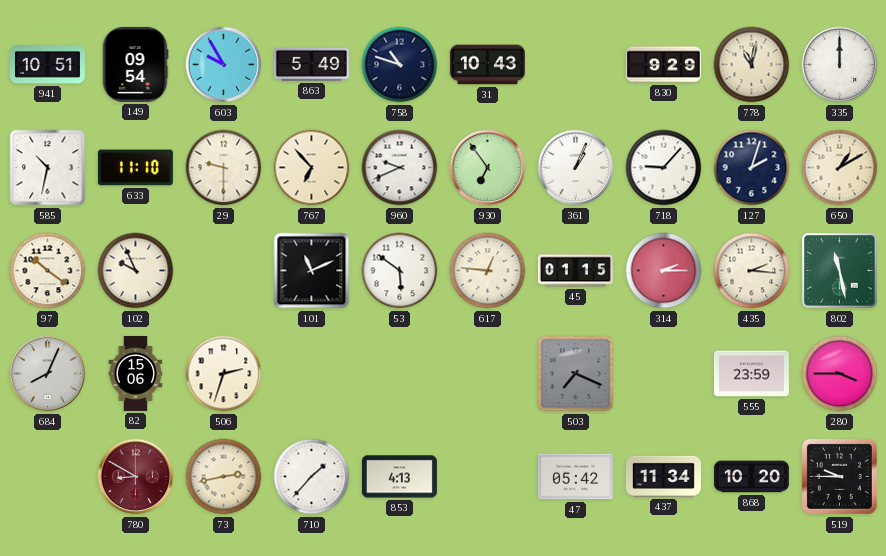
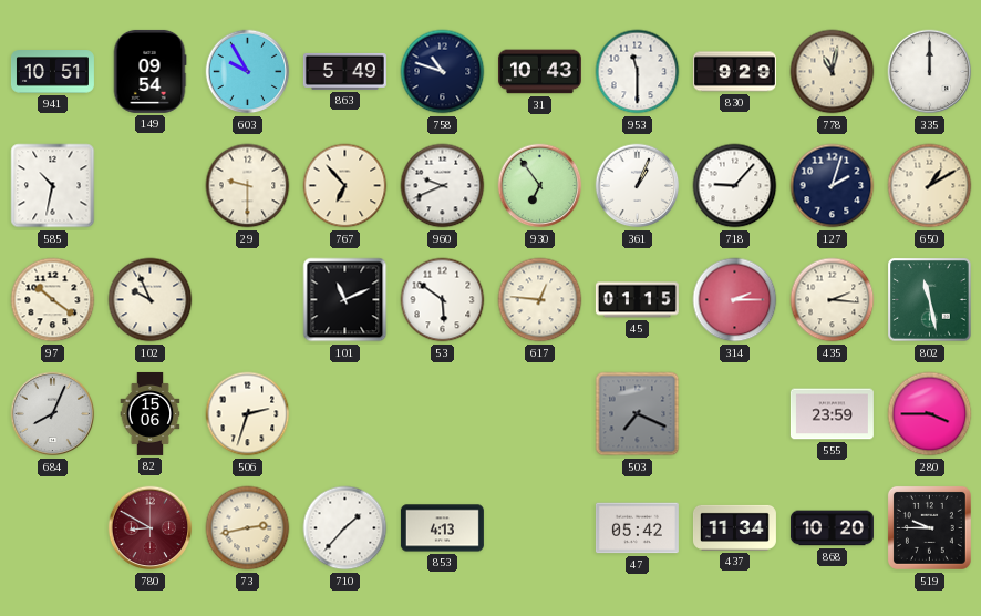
953: none -> 11:30
633: 11:10 -> none
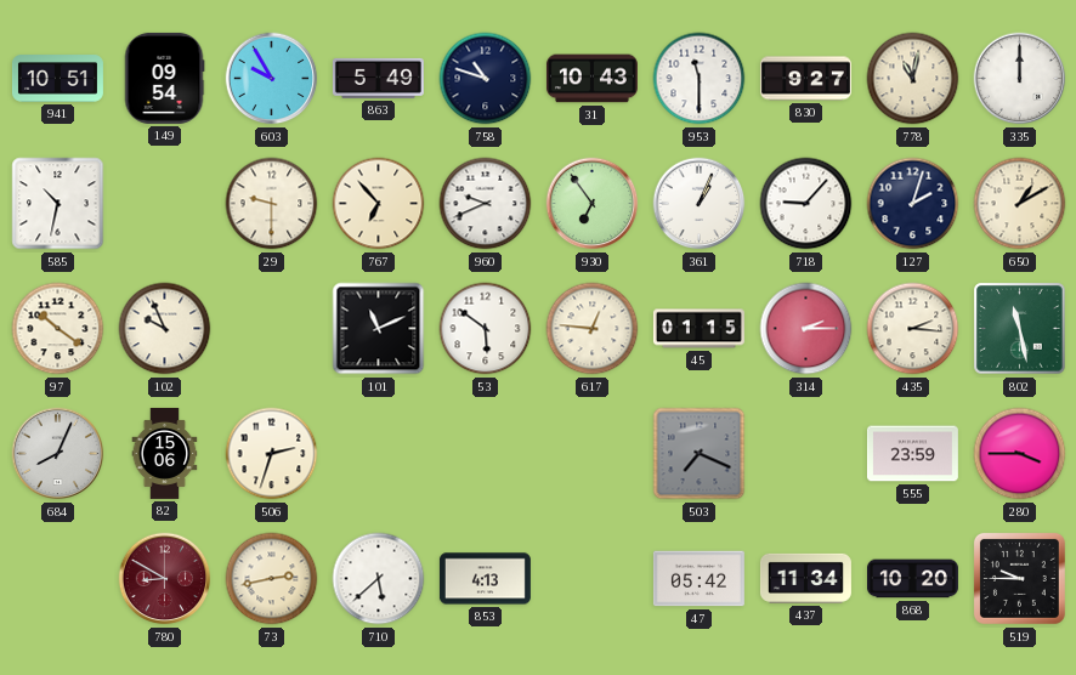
830: 9:29 -> 9:27
710: 1:37 -> 5:38
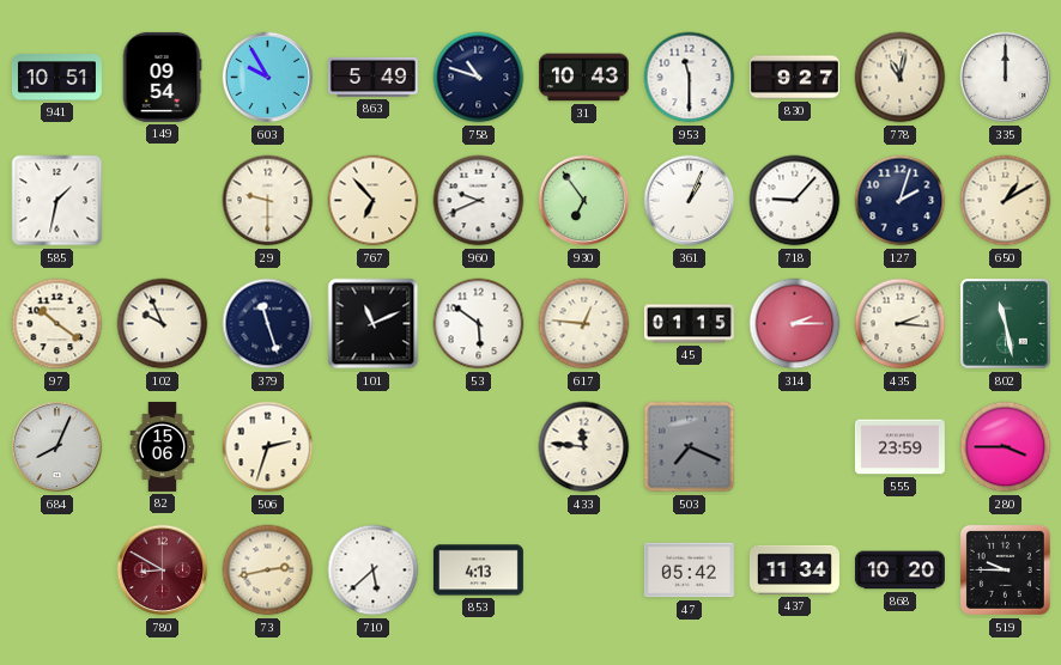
585: 10:32 -> 1:32
379: none -> 11:27
433: none -> 11:46
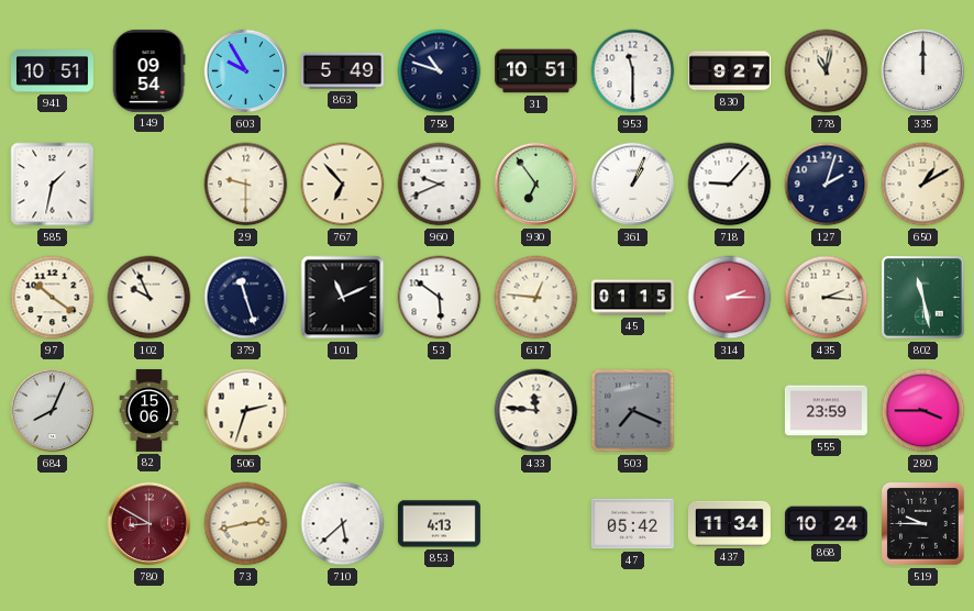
31: 10:43 -> 10:51
868: 10:20 -> 10:24
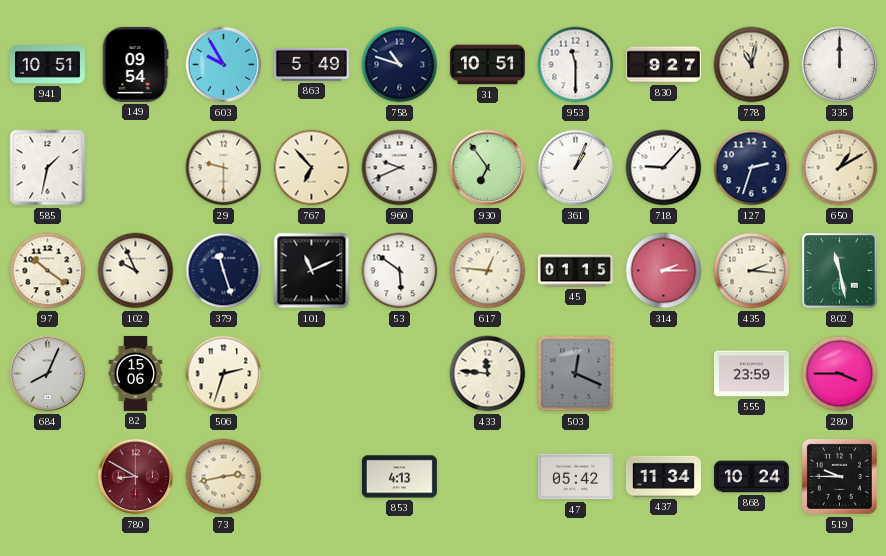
127: 2:03 -> 2:33
503: 7:19 -> 12:19
710: 5:38 -> none
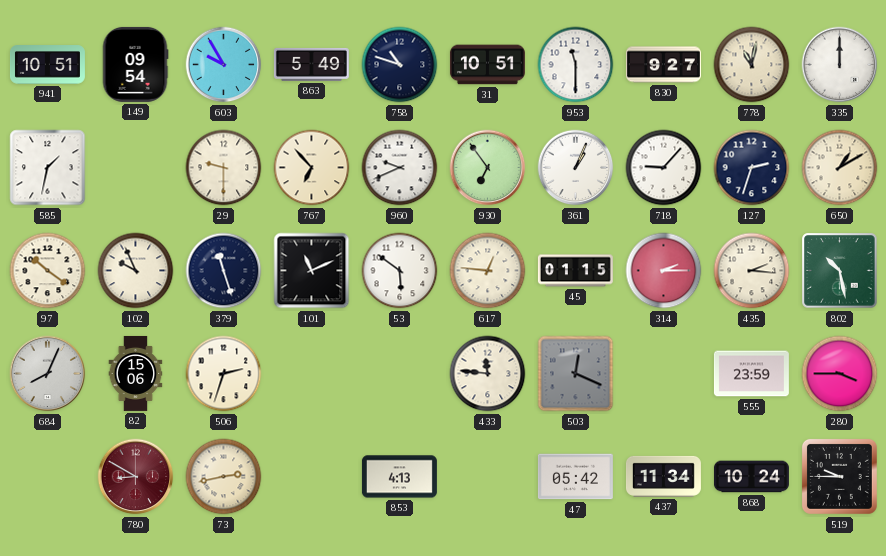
802: 11:28 -> 10:28
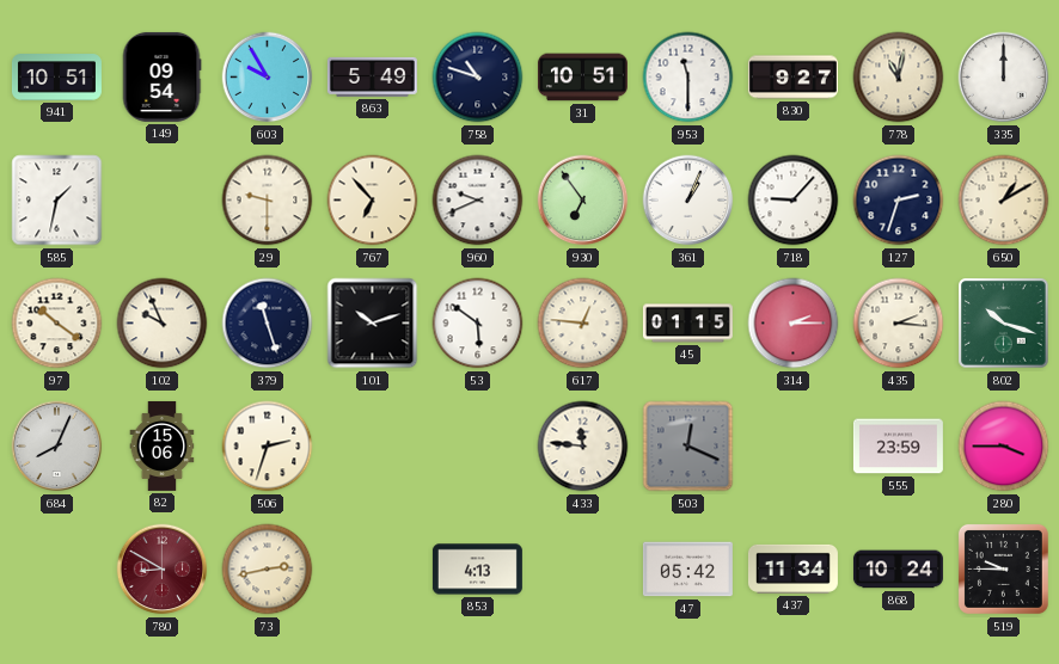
101: 11:11 -> 10:12
802: 10:28 -> 10:18
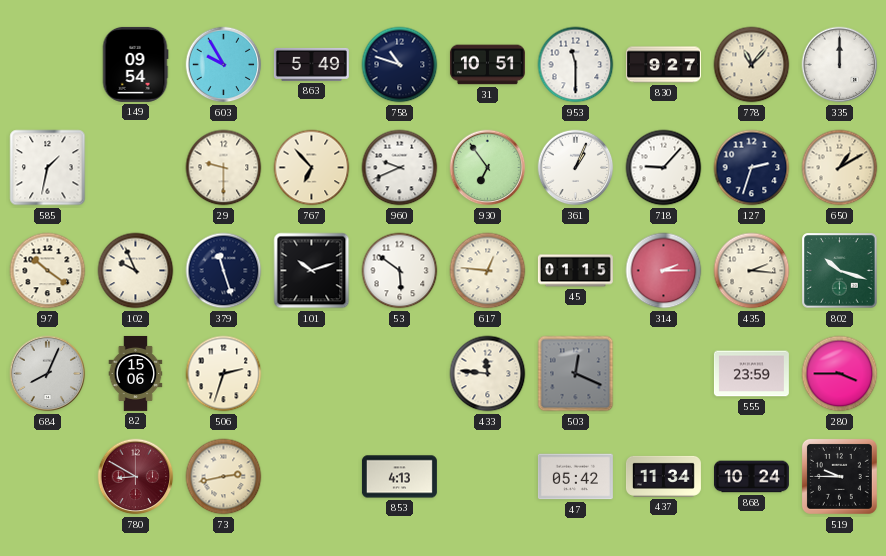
941: 10:51 -> none
778: 11:02 -> 11:07
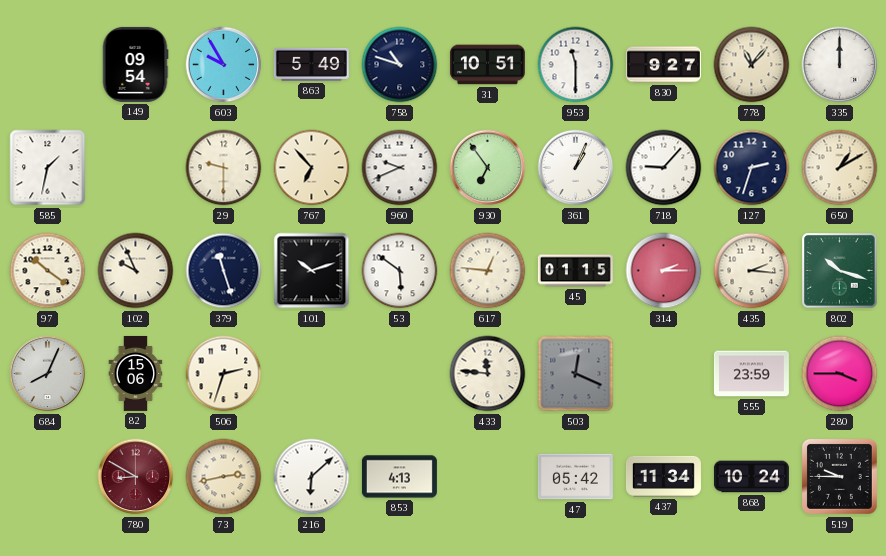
216: none -> 6:08
